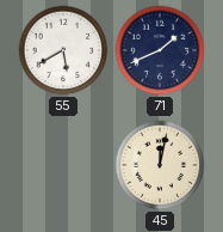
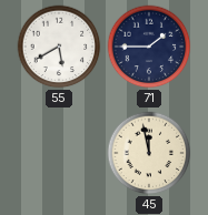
71: 1:41 -> 1:45
45: 12:02 -> 11:58
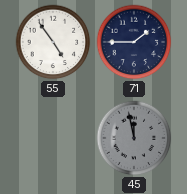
55: 5:40 -> 4:54
45 dial: cream -> grey
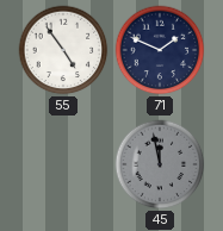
71: 1:45 -> 1:49
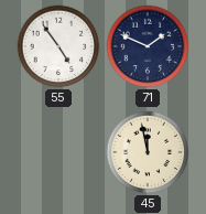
45 dial: grey -> cream
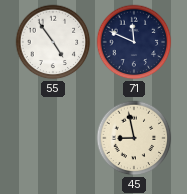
71: 1:49 -> 11:49
45: 11:58 -> 8:58
